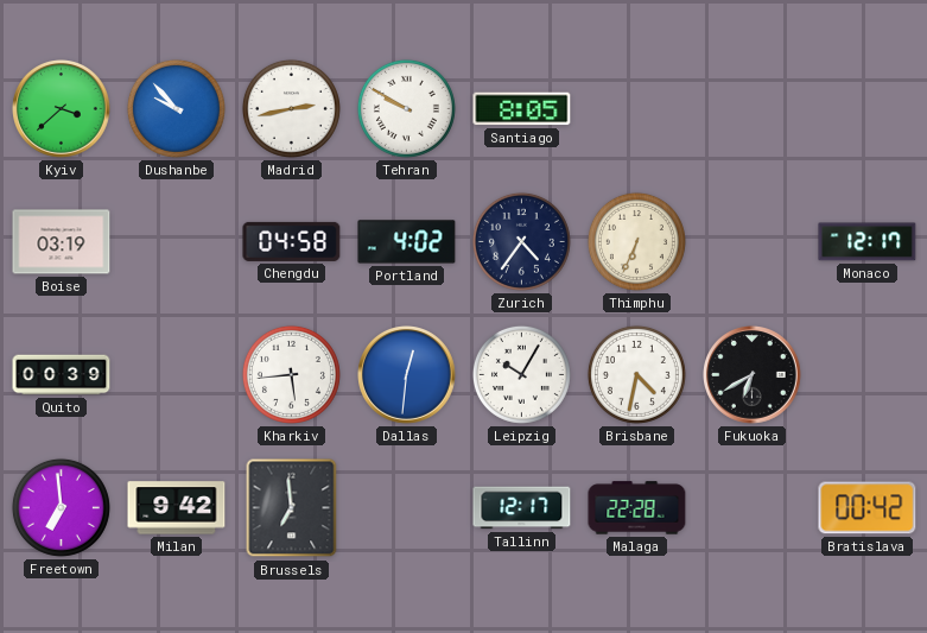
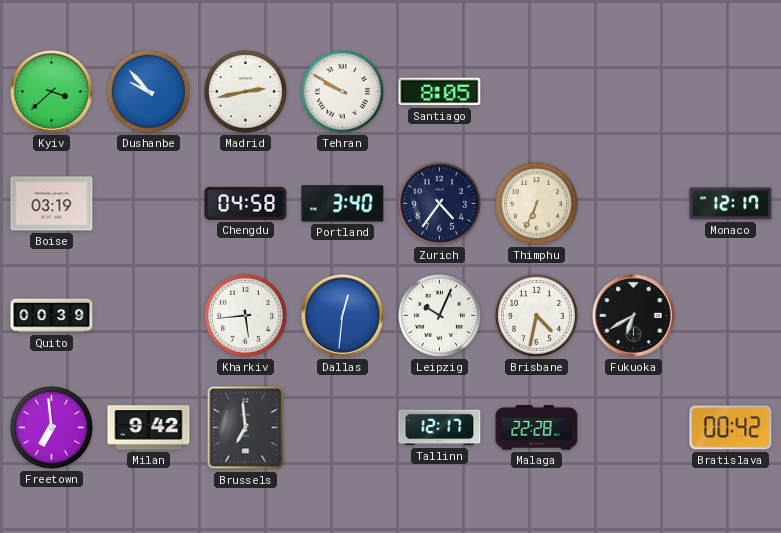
Portland: 4:02 -> 3:40
Leipzig: 10:05 -> 10:04
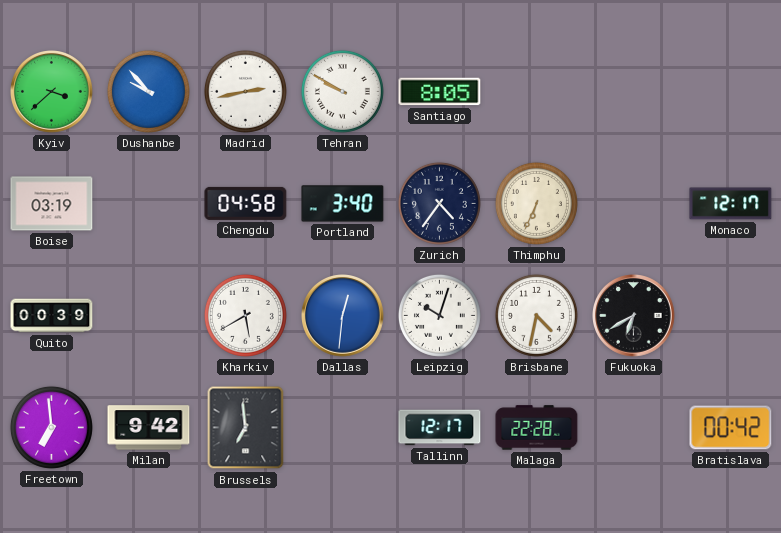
Kharkiv: 5:44 -> 5:40
Leipzig: 10:04 -> 10:03
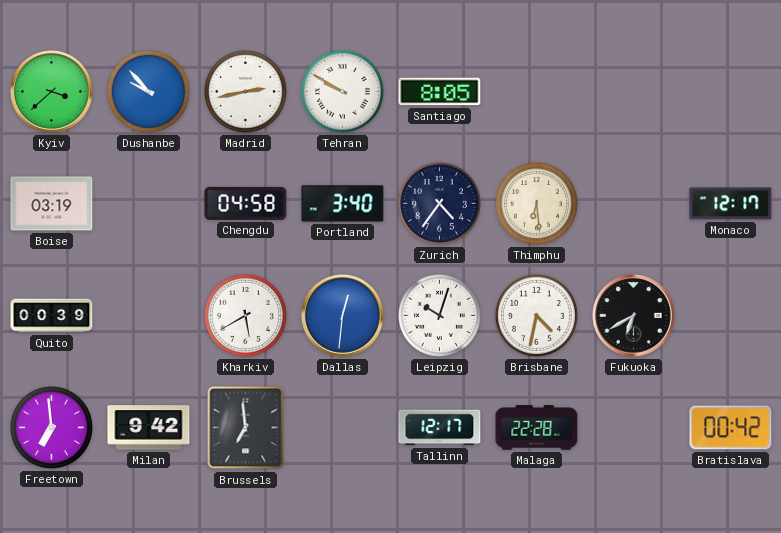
Thimphu: 6:34 -> 6:29
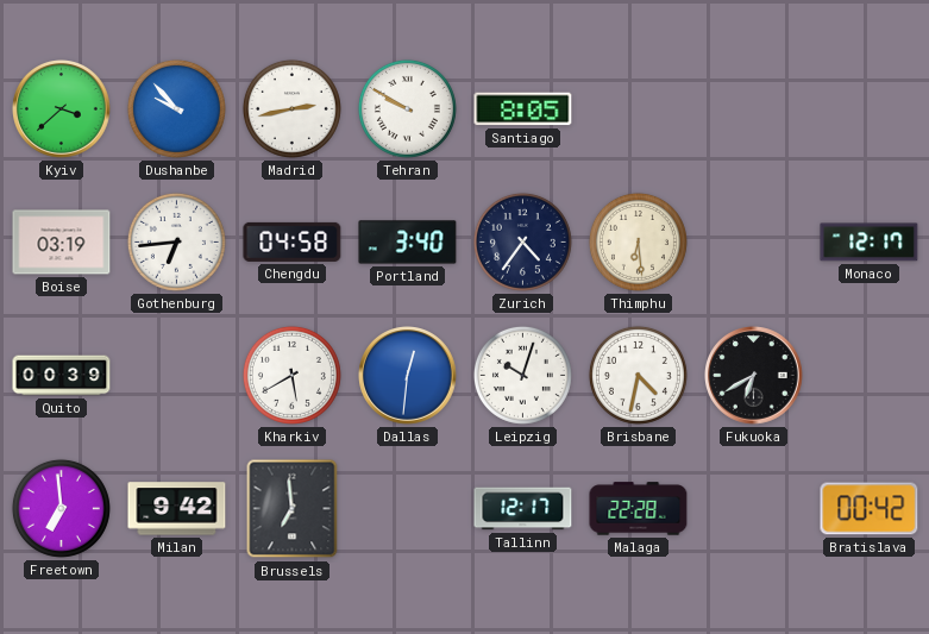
Gothenburg: none -> 6:44
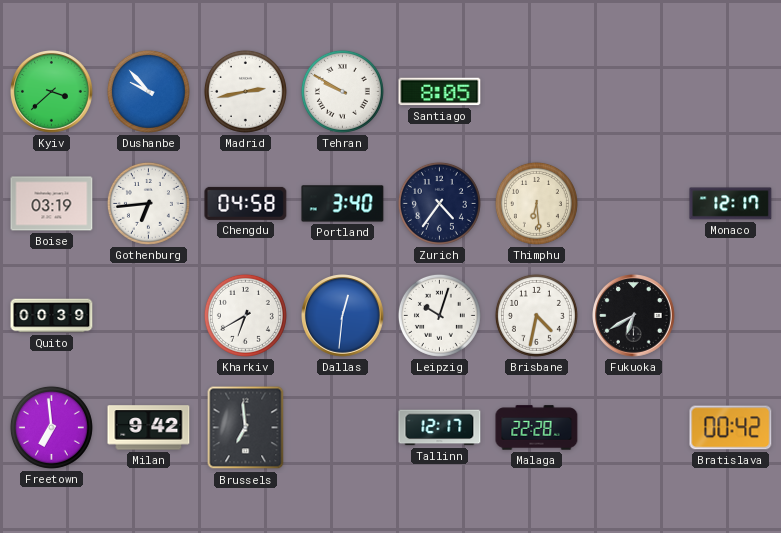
Kharkiv: 5:40 -> 6:40
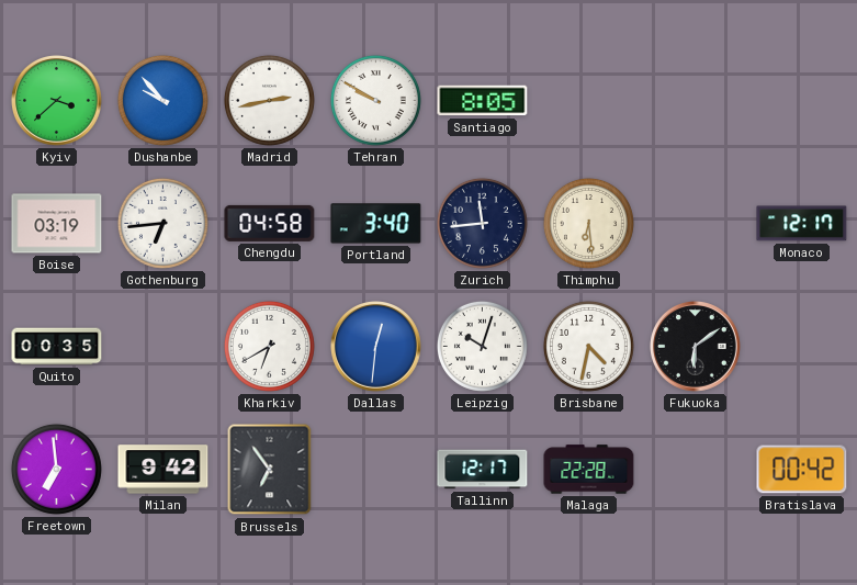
Zurich: 4:36 -> 11:44
Quito: 00:39 -> 00:35
Fukuoka: 6:40 -> 6:09
Brussels: 6:59 -> 6:54
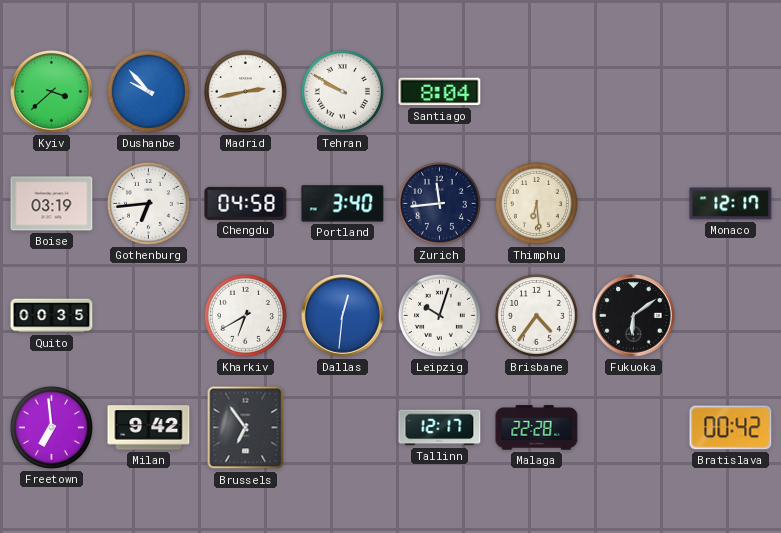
Santiago: 8:05 -> 8:04
Brisbane: 4:32 -> 4:36
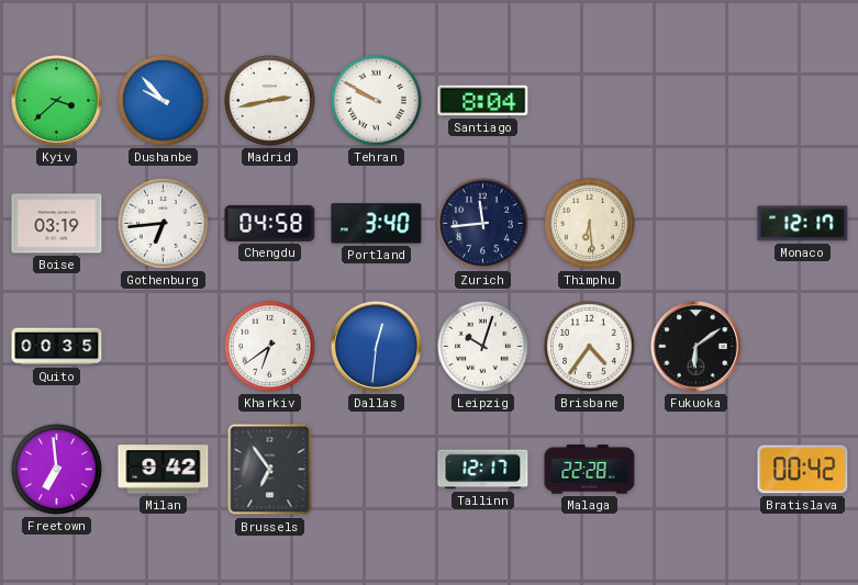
Kharkiv: 6:40 -> 6:39
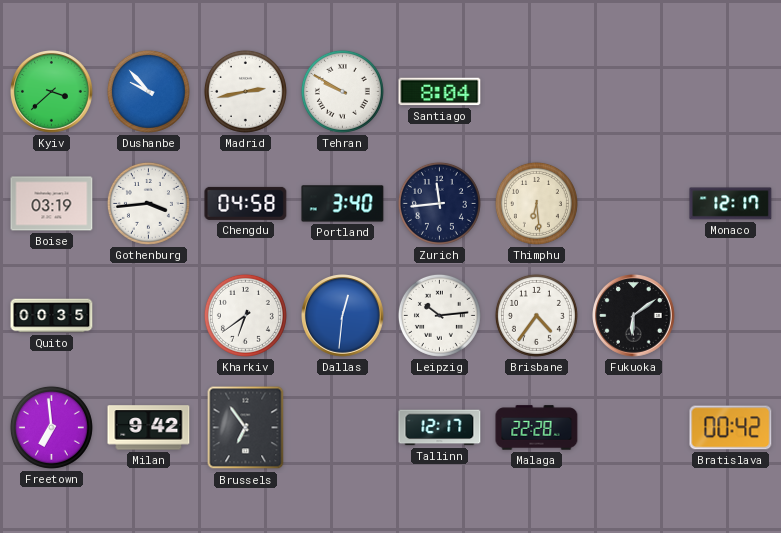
Gothenburg: 6:44 -> 3:44
Leipzig: 10:03 -> 10:14
